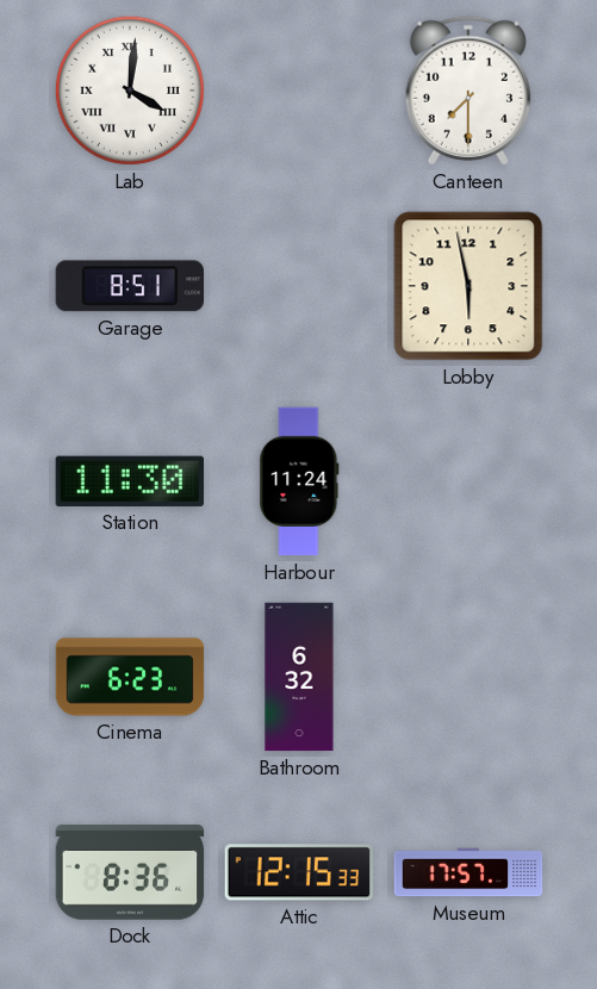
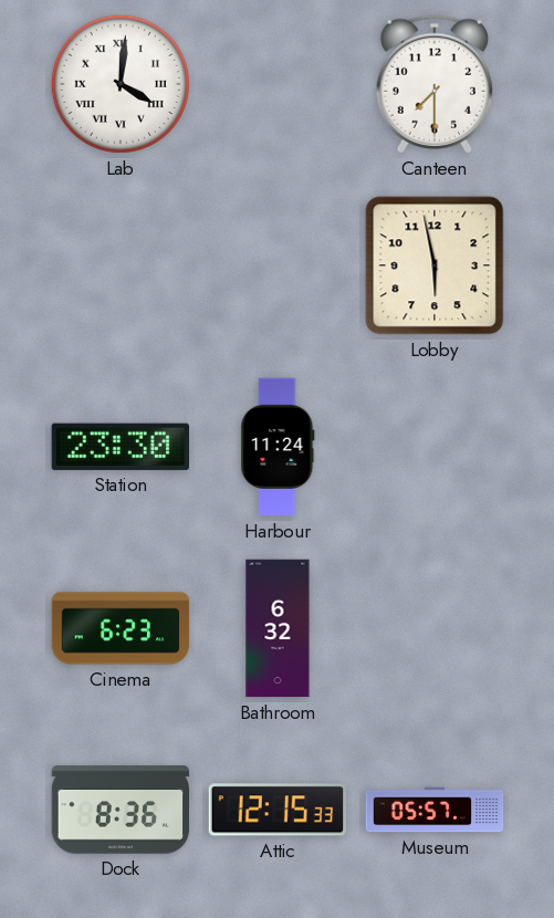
Garage: 8:51 -> none
Station: 11:30 -> 23:30
Museum: 17:57 -> 05:57
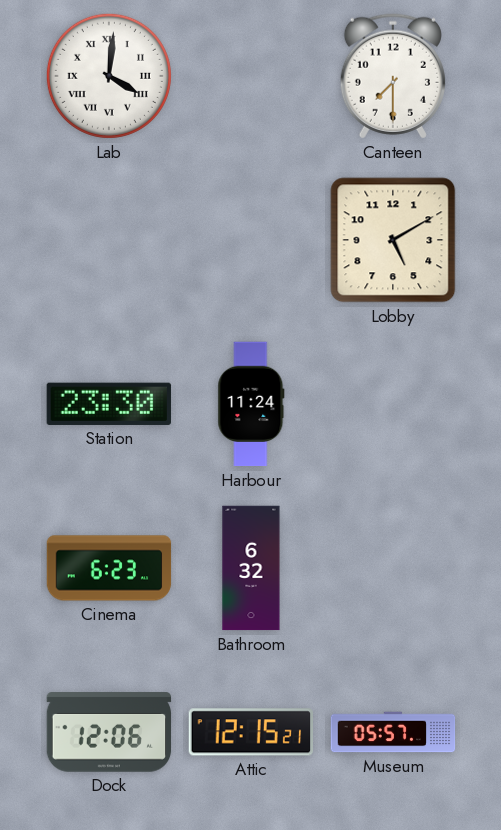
Lobby: 5:58 -> 5:10
Dock: 8:36 -> 12:06
Attic: 12:15:33 -> 12:15:21
